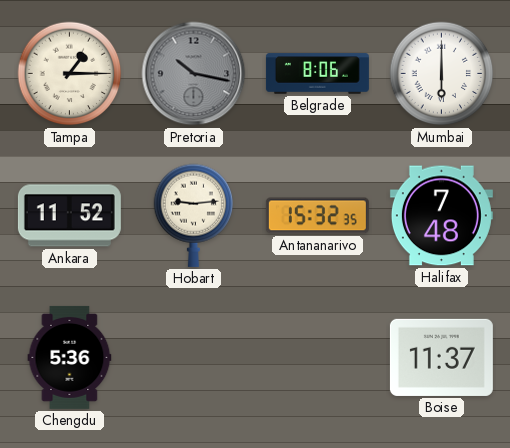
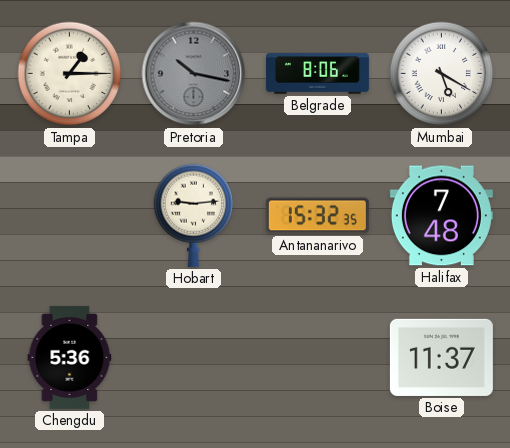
Mumbai: 6:00 -> 5:20
Ankara: 11:52 -> none
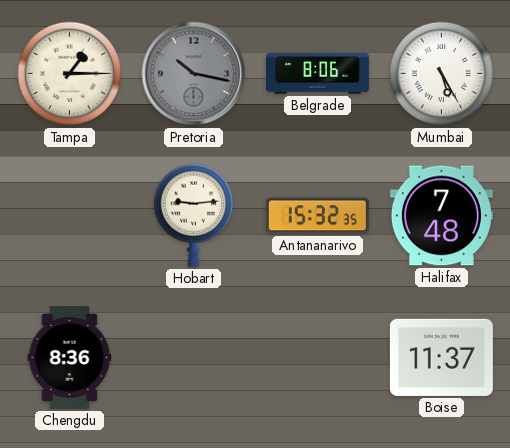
Mumbai: 5:20 -> 5:25
Chengdu: 5:36 -> 8:36
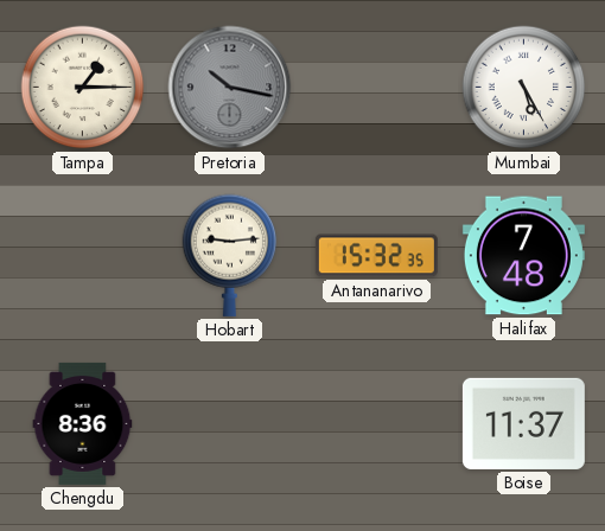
Belgrade: 8:06 -> none
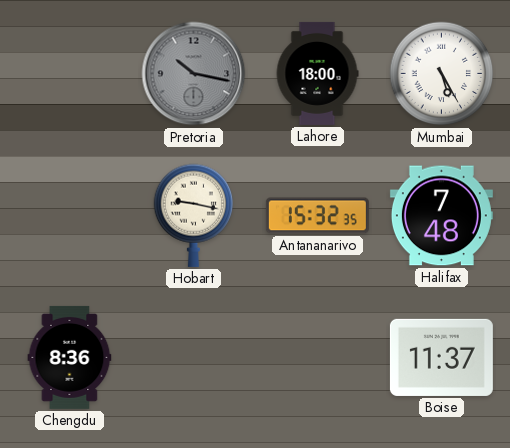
Tampa: 1:15 -> none
Lahore: none -> 18:00
Hobart: 9:14 -> 9:17
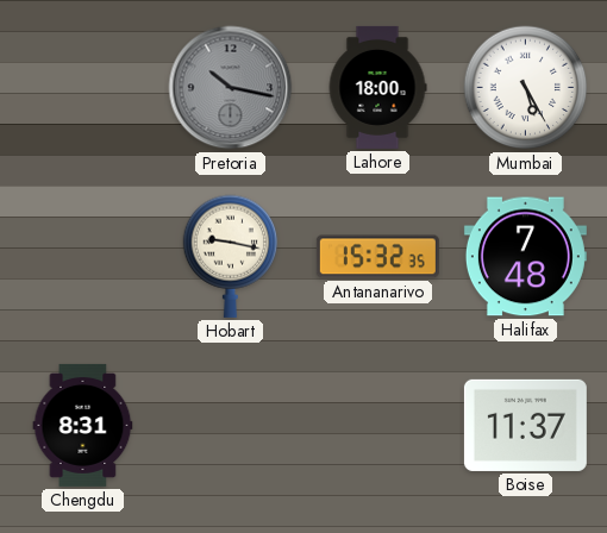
Chengdu: 8:36 -> 8:31
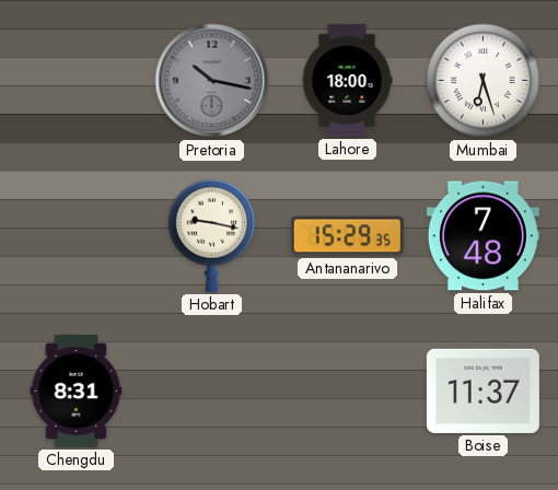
Mumbai: 5:25 -> 6:27
Antananarivo: 15:32 -> 15:29
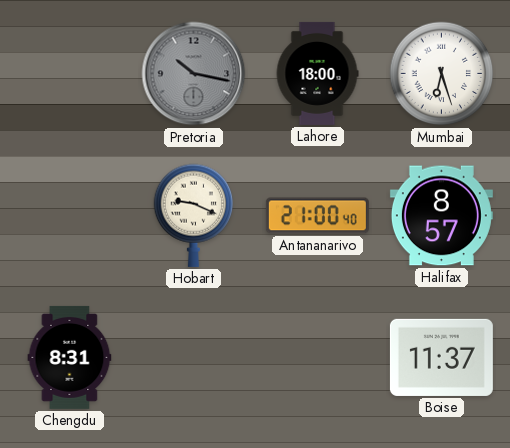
Hobart: 9:17 -> 9:19
Antananarivo: 15:29 -> 21:00
Halifax: 7:48 -> 8:57
